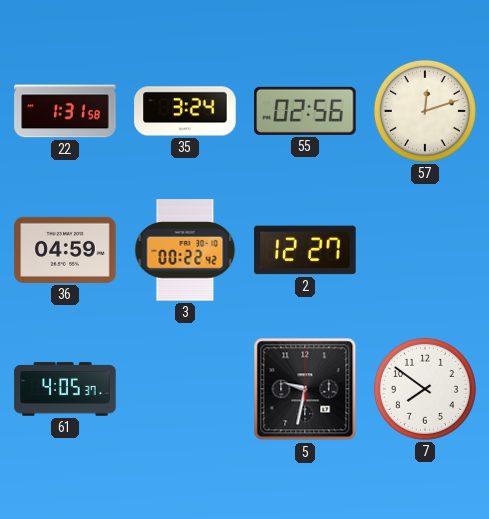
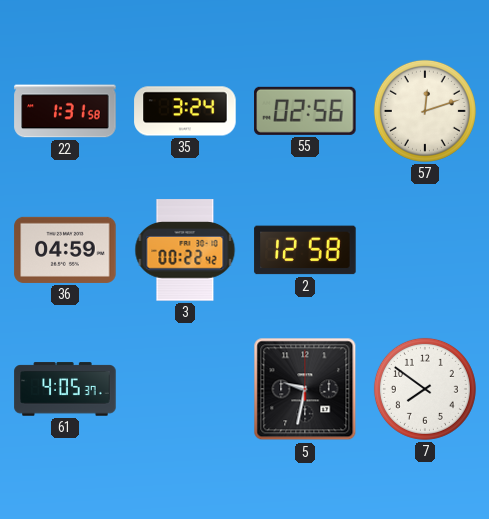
2: 12:27 -> 12:58
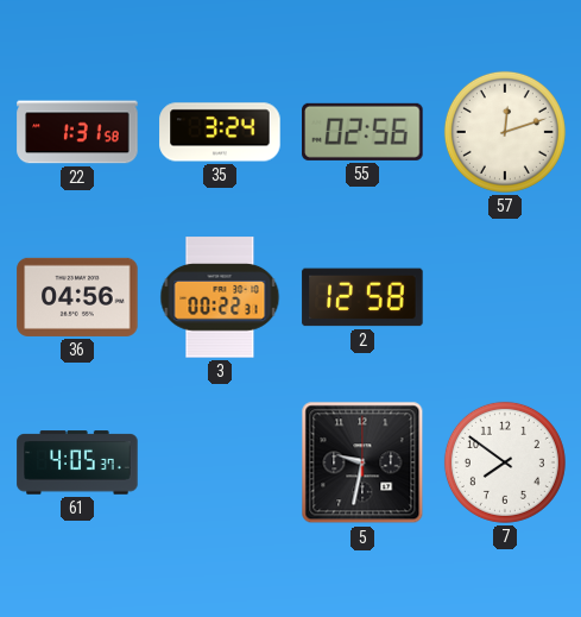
36: 04:59 -> 04:56
3: 00:22:42 -> 00:22:31
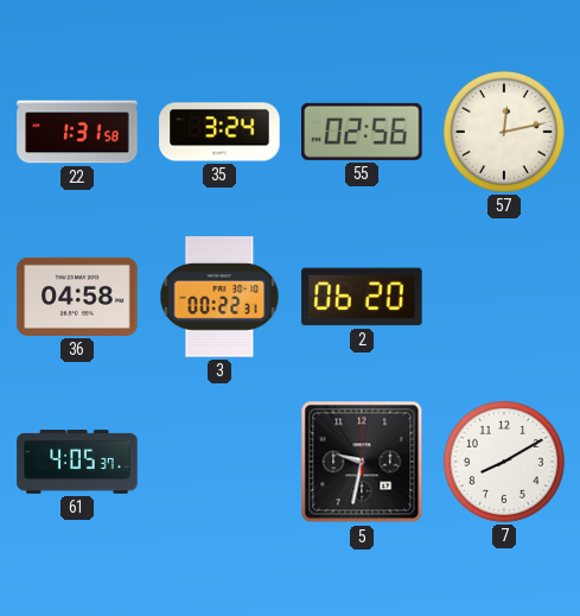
57: 12:12 -> 12:13
36: 04:56 -> 04:58
2: 12:58 -> 06:20
7: 7:51 -> 8:10
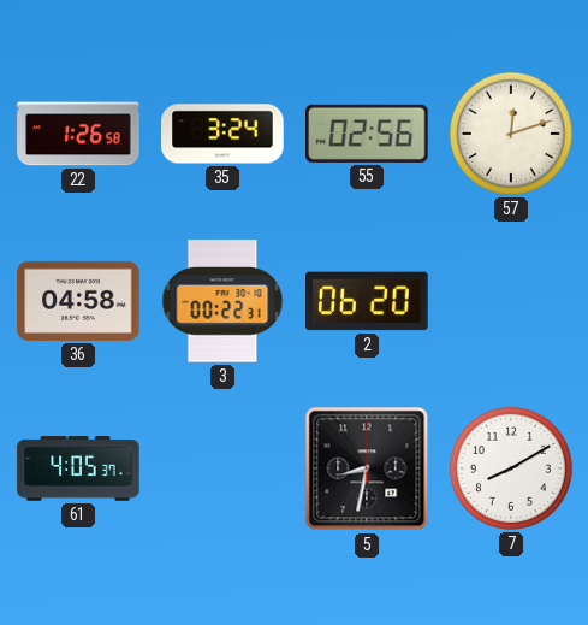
22: 1:31 -> 1:26
57: 12:13 -> 12:12
5: 9:32 -> 8:32
